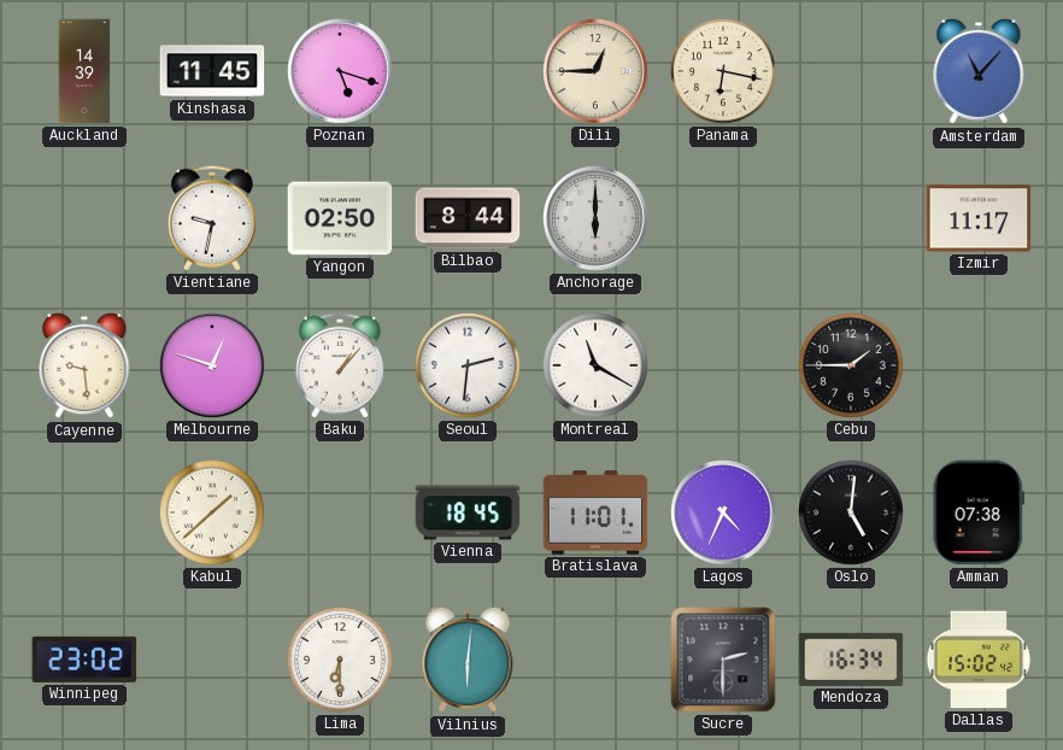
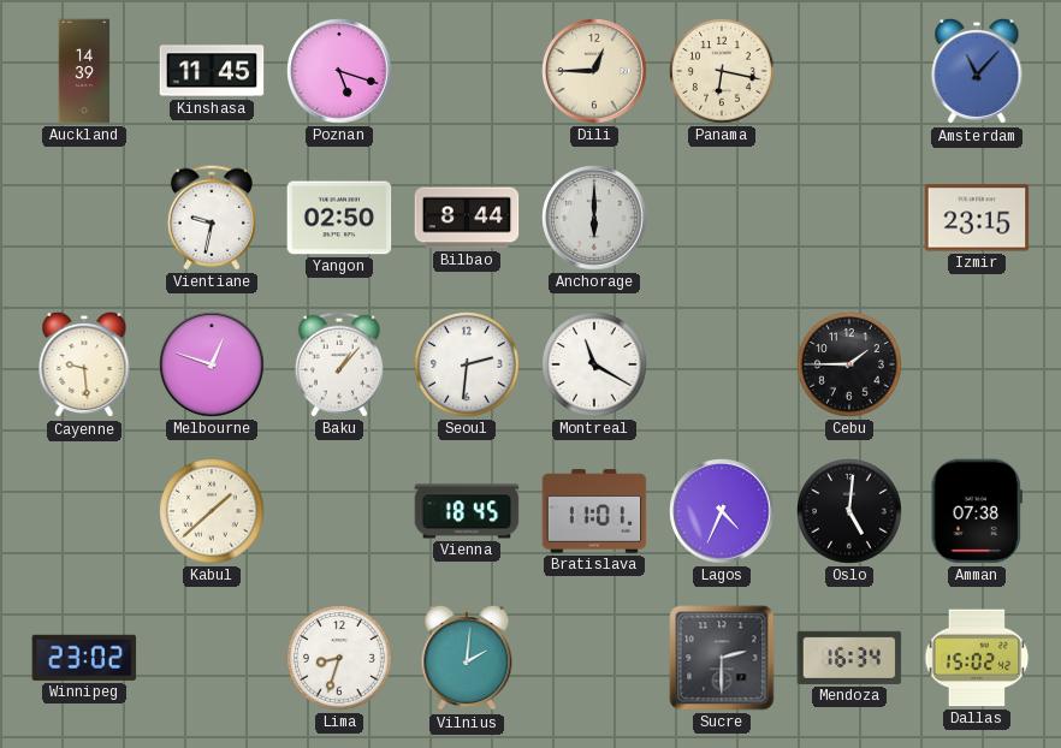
Izmir: 11:17 -> 23:15
Lima: 6:30 -> 8:33
Vilnius: 6:01 -> 2:01
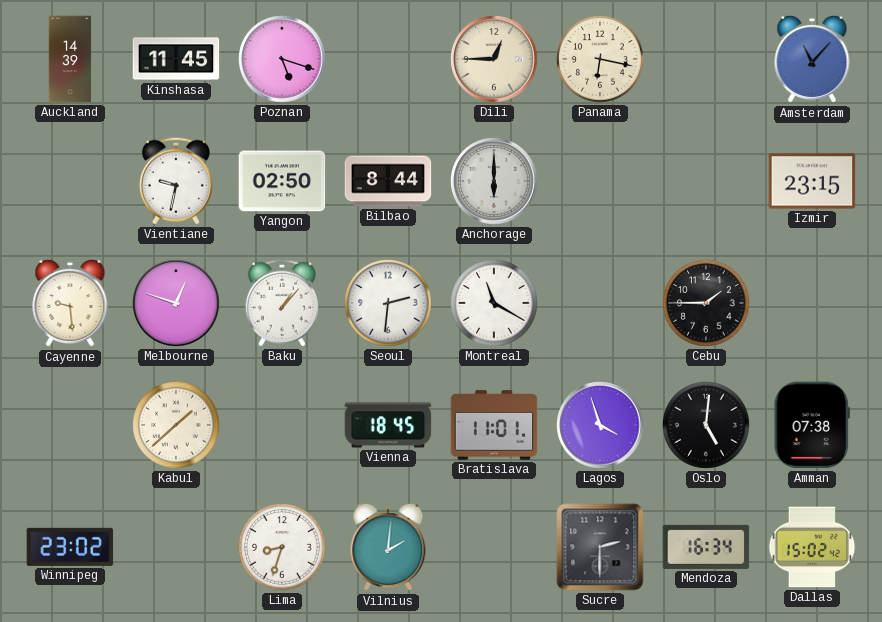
Lagos: 4:34 -> 3:57
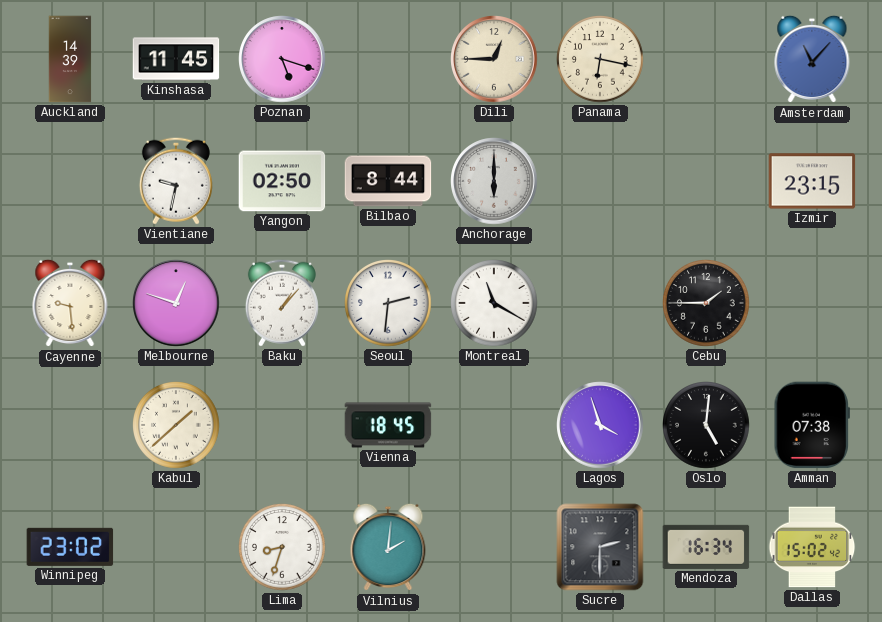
Bratislava: 11:01 -> none
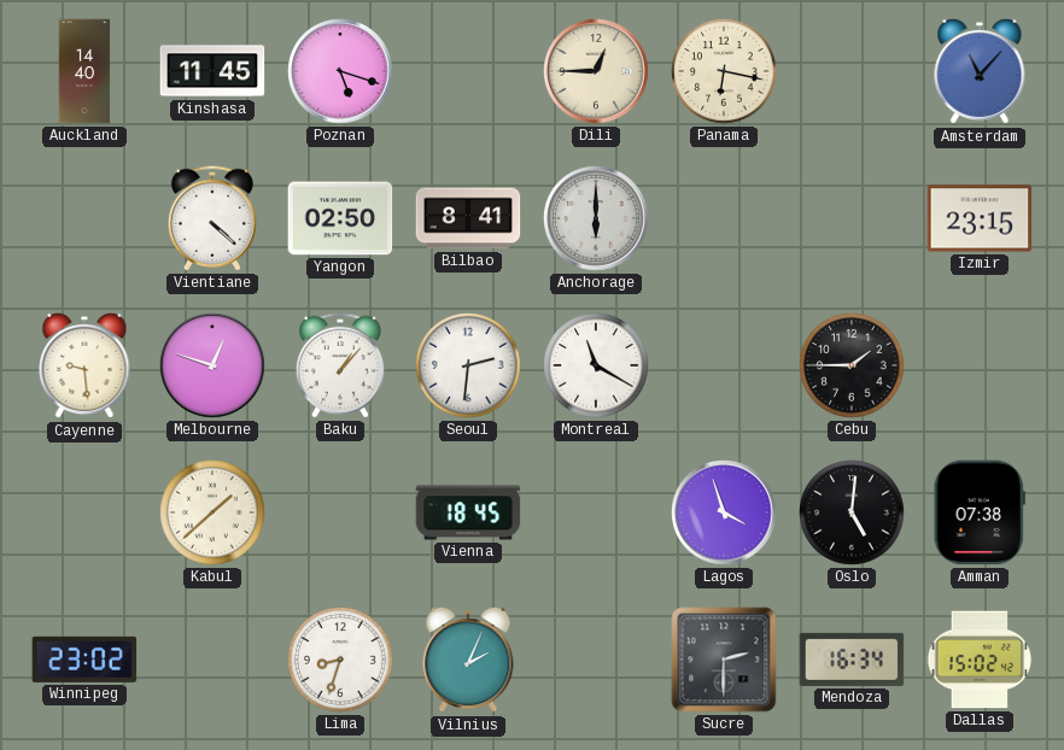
Auckland: 14:39 -> 14:40
Vientiane: 9:32 -> 4:22
Bilbao: 8:44 -> 8:41
Vilnius: 2:01 -> 2:04
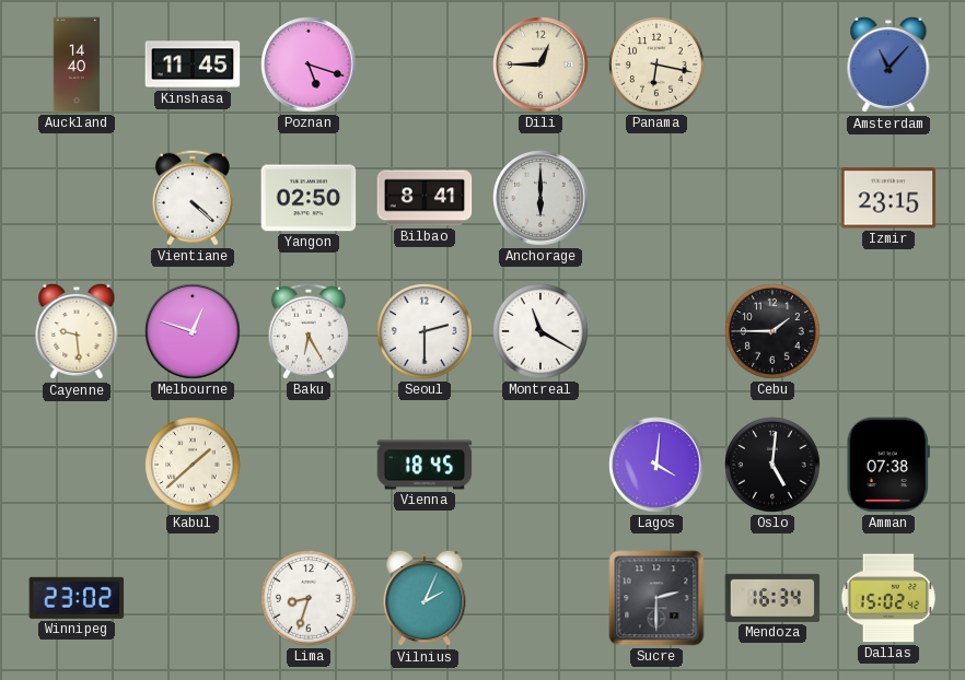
Baku: 1:07 -> 6:25
Seoul: 2:31 -> 2:30
Lagos: 3:57 -> 4:01
